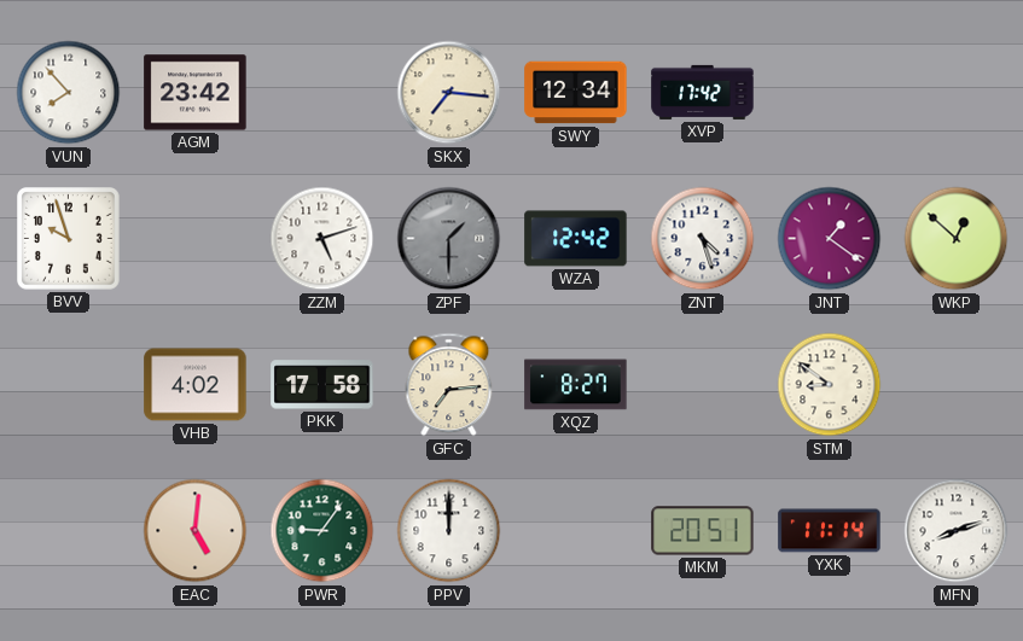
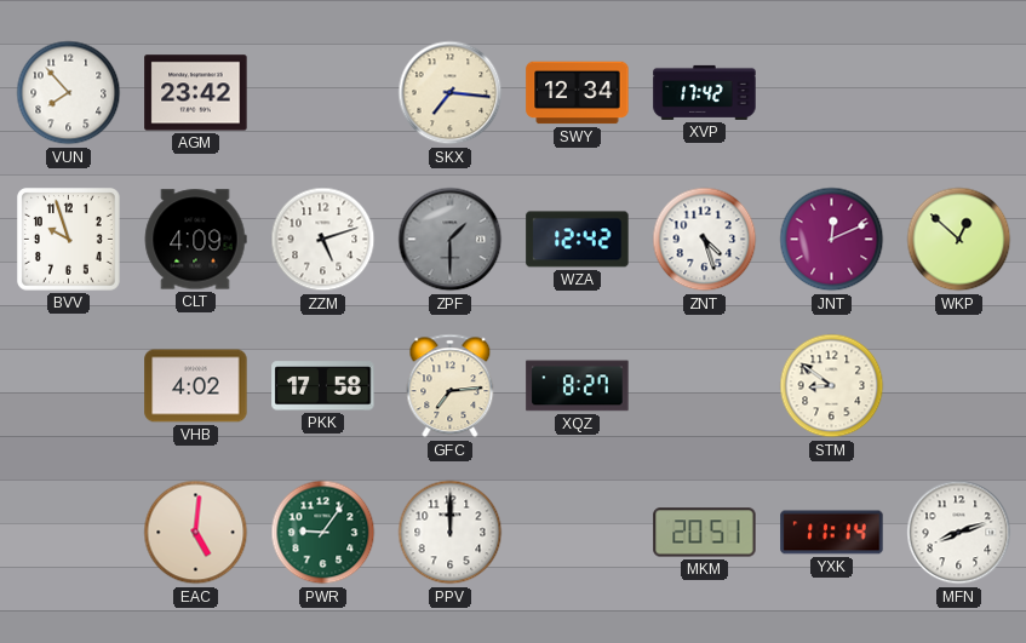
CLT: none -> 4:09
JNT: 1:21 -> 12:11
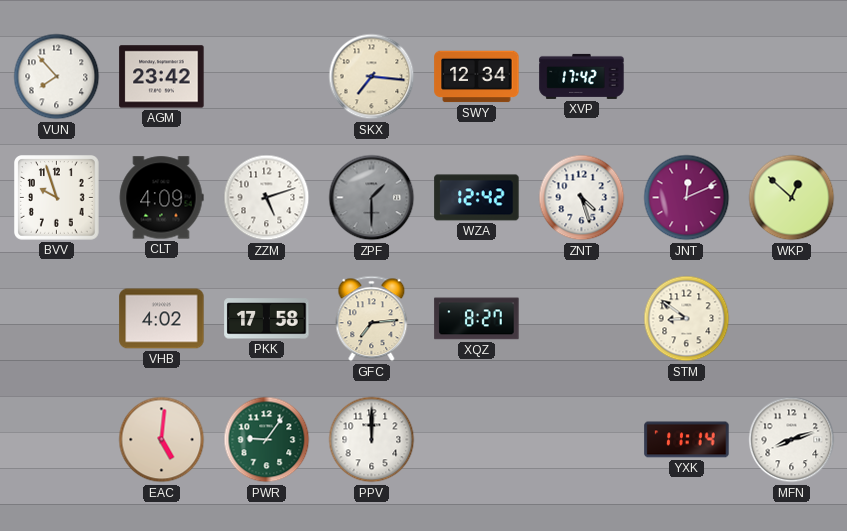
MKM: 20:51 -> none
